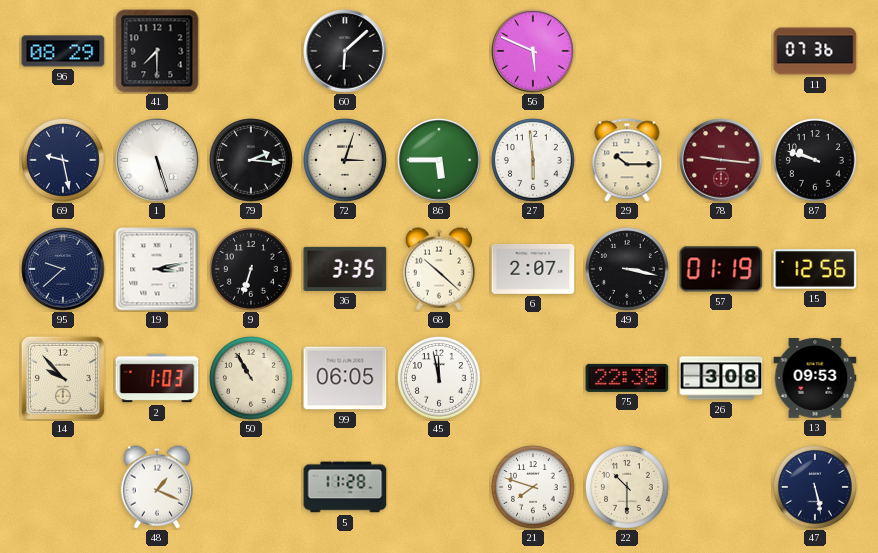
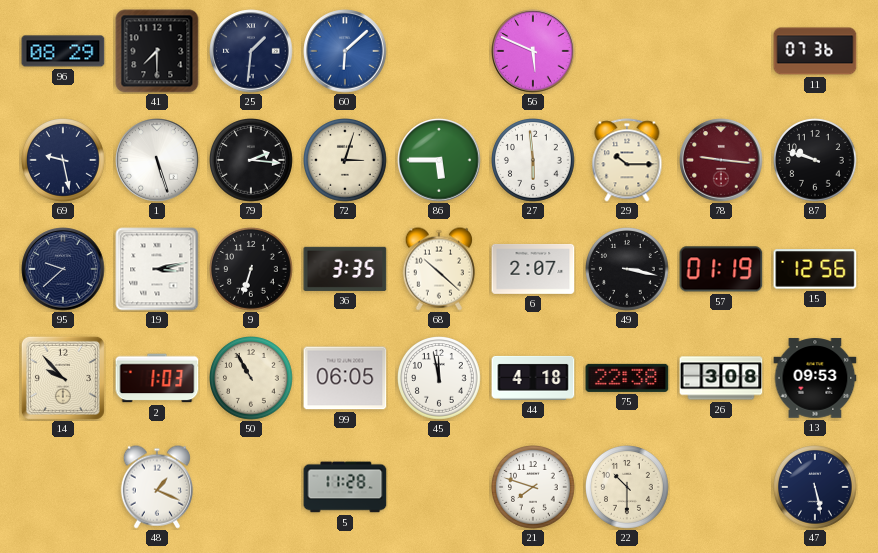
25: none -> 1:31
60 dial: black -> blue
44: none -> 4:18
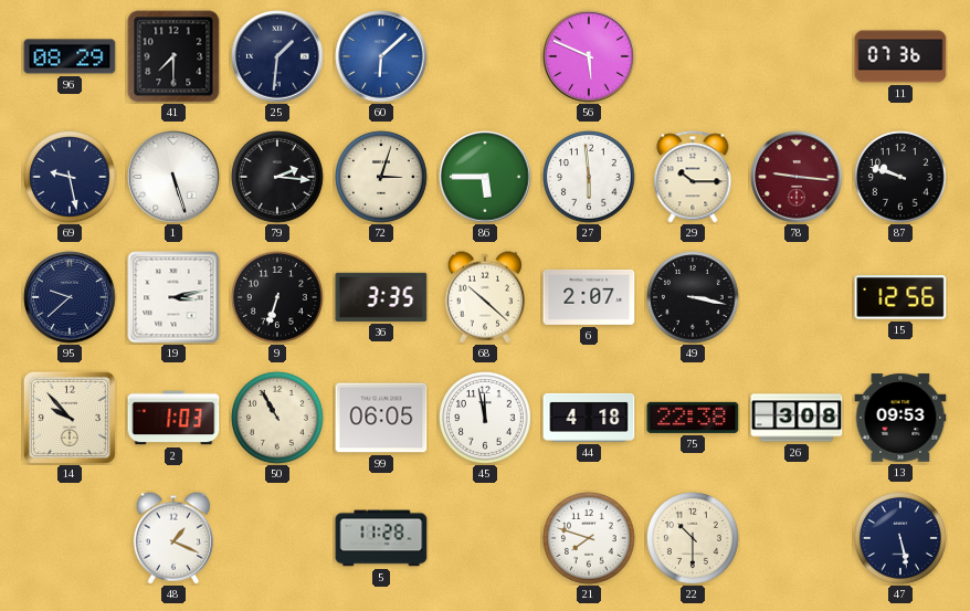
57: 01:19 -> none
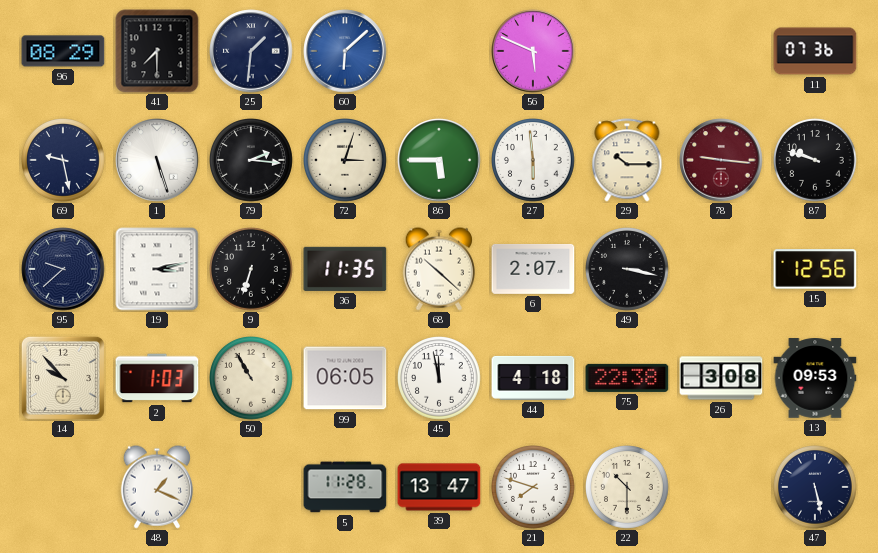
36: 3:35 -> 11:35
39: none -> 13:47
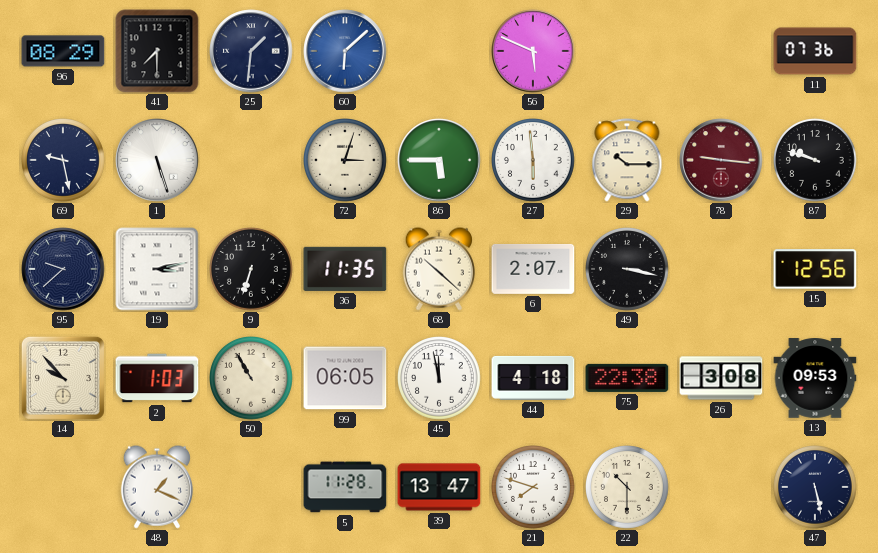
79: 2:16 -> none
